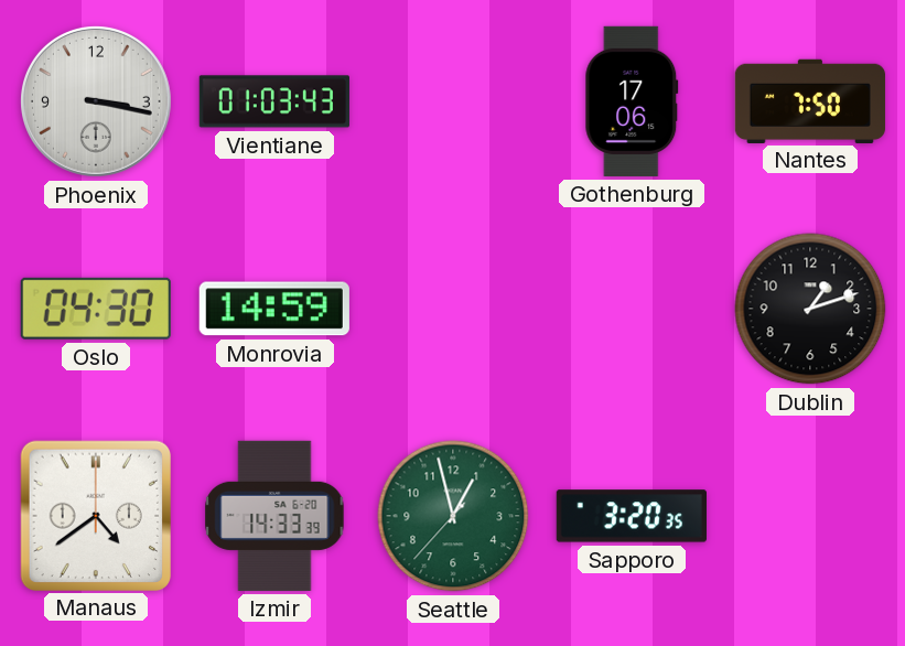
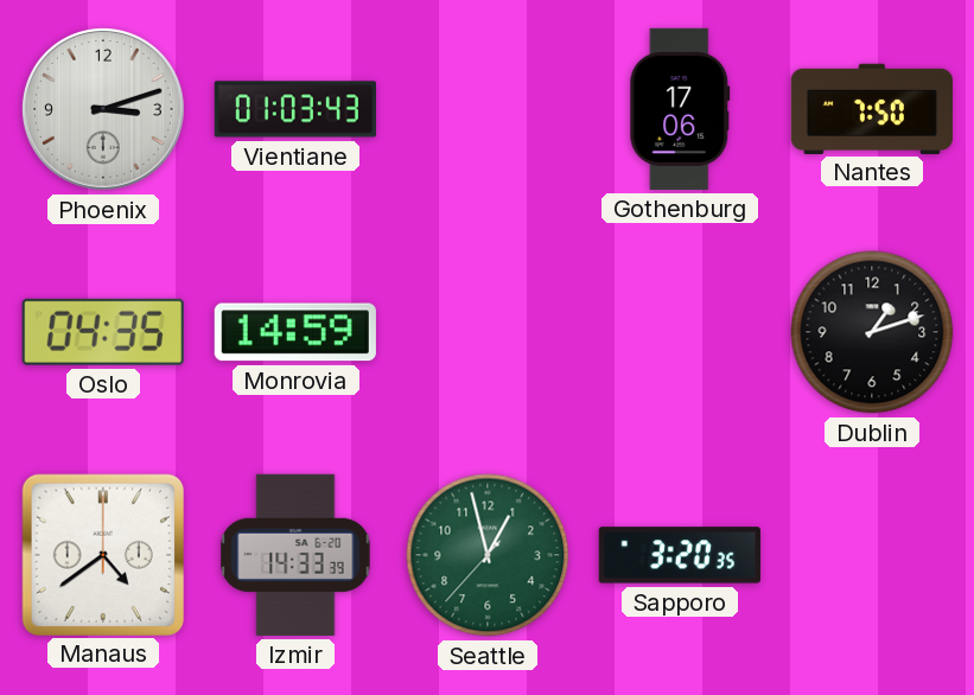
Phoenix: 3:17 -> 3:12
Oslo: 04:30 -> 04:35
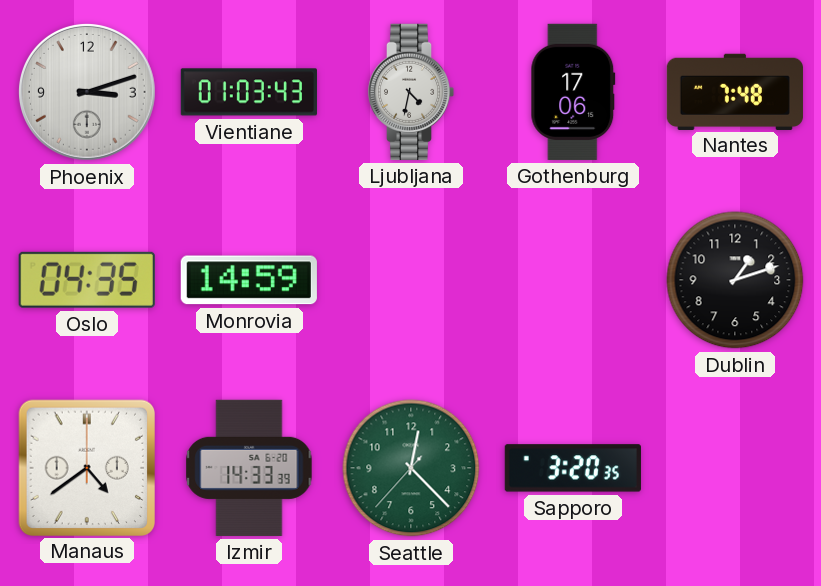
Ljubljana: none -> 4:32
Nantes: 7:50 -> 7:48
Seattle: 12:57 -> 12:22
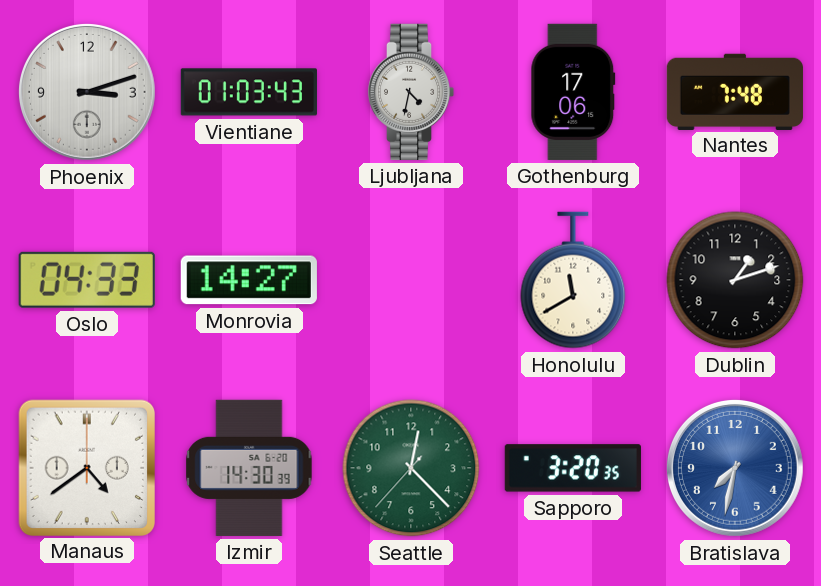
Oslo: 04:35 -> 04:33
Monrovia: 14:59 -> 14:27
Honolulu: none -> 11:40
Izmir: 14:33 -> 14:30
Bratislava: none -> 7:32
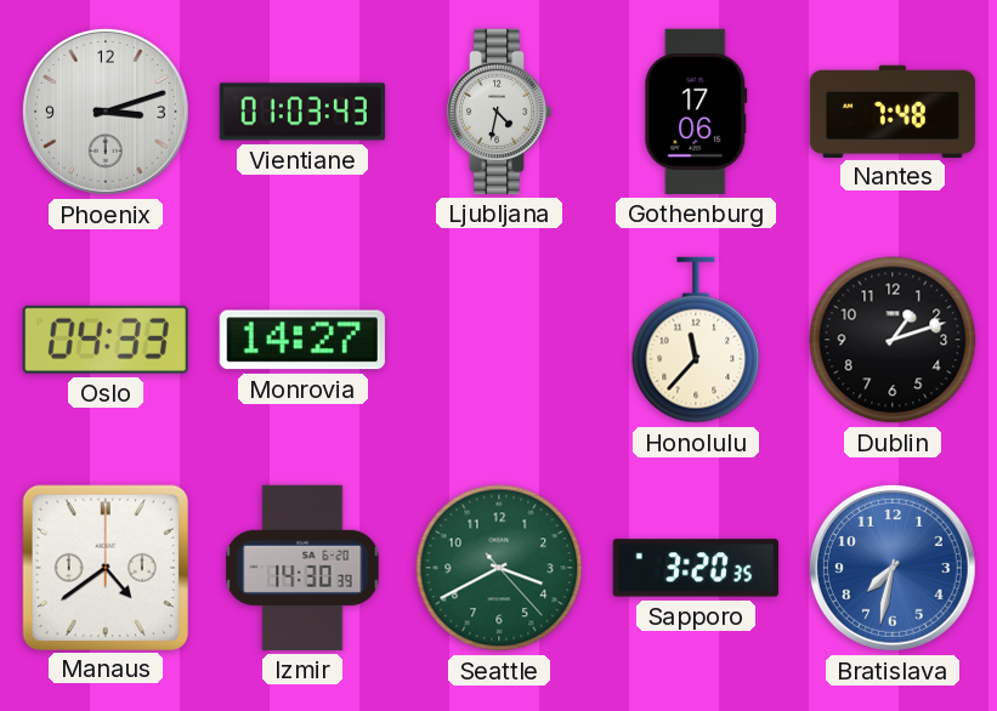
Honolulu: 11:40 -> 11:37
Seattle: 12:22 -> 3:40
